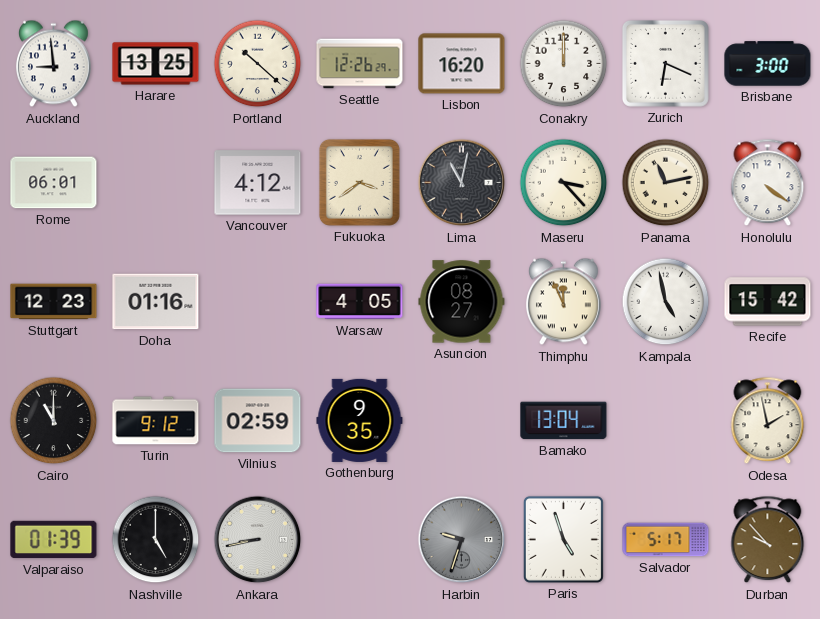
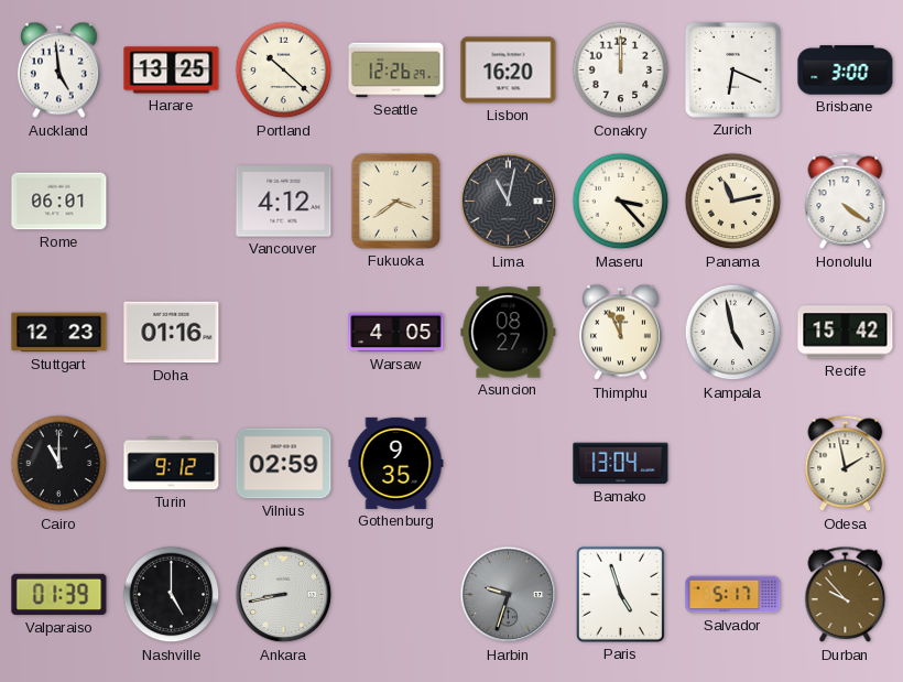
Auckland: 8:59 -> 4:59
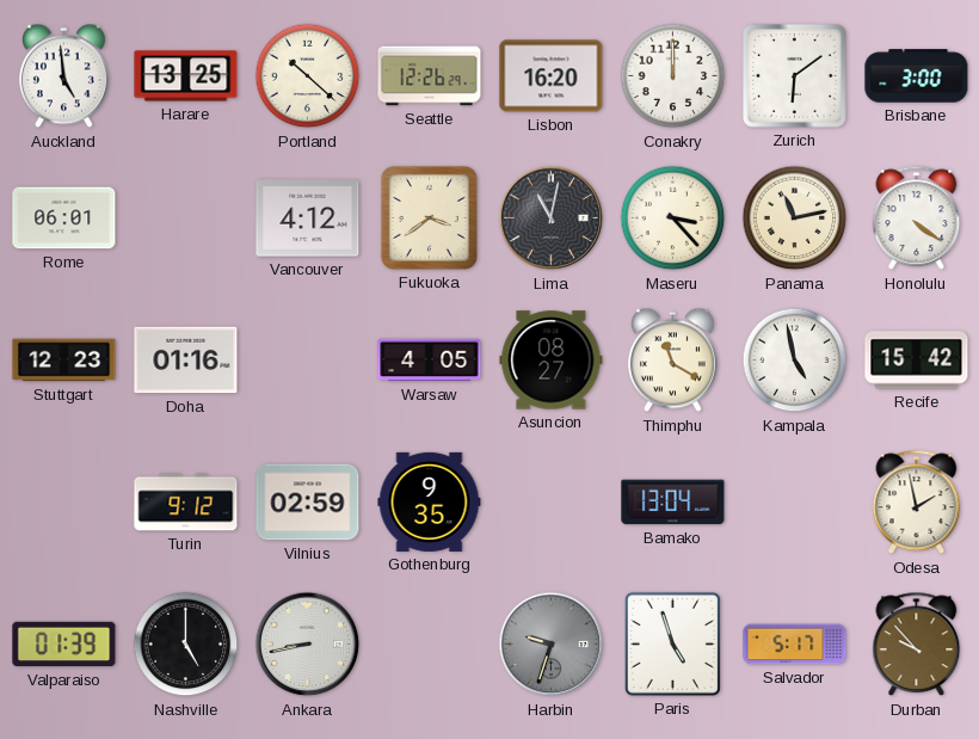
Zurich: 6:19 -> 6:09
Thimphu: 11:56 -> 11:20
Cairo: 11:00 -> none
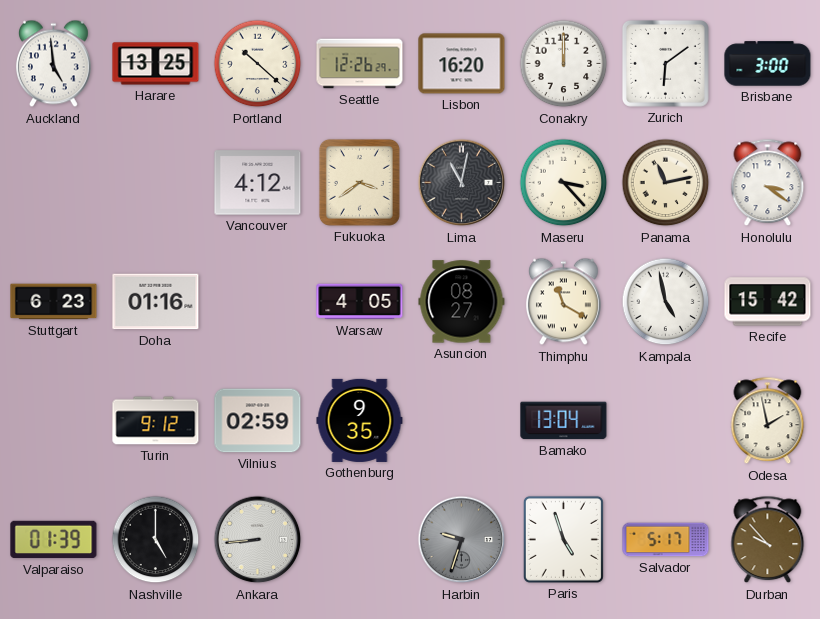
Rome: 06:01 -> none
Honolulu: 4:21 -> 3:21
Stuttgart: 12:23 -> 6:23
Ankara: 8:43 -> 8:44
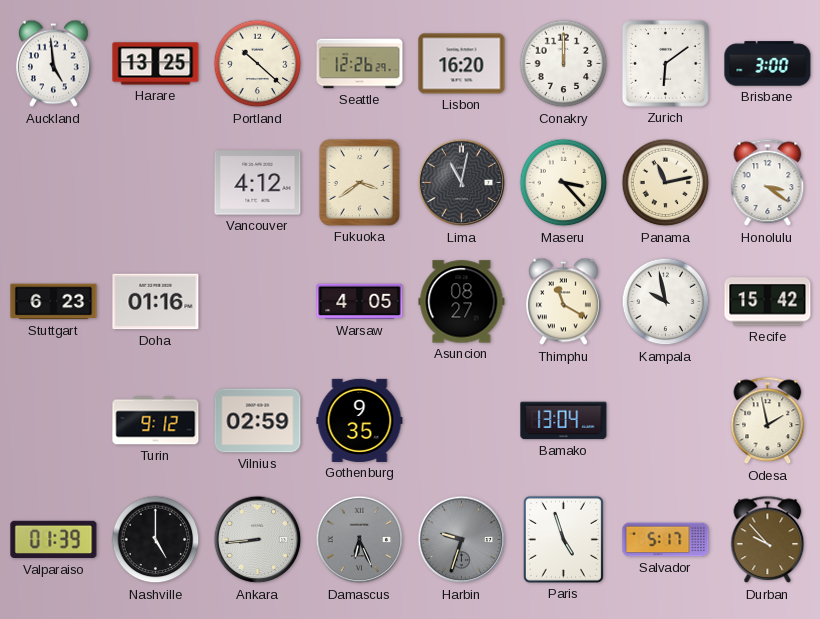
Kampala: 4:58 -> 9:58
Damascus: none -> 6:26
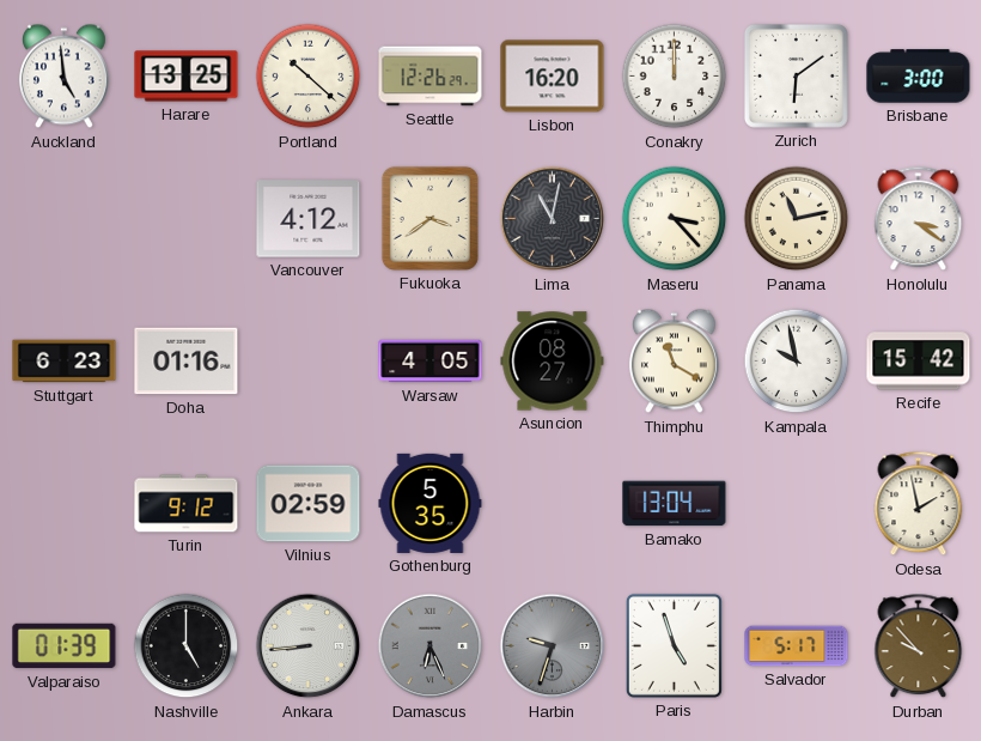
Gothenburg: 9:35 -> 5:35
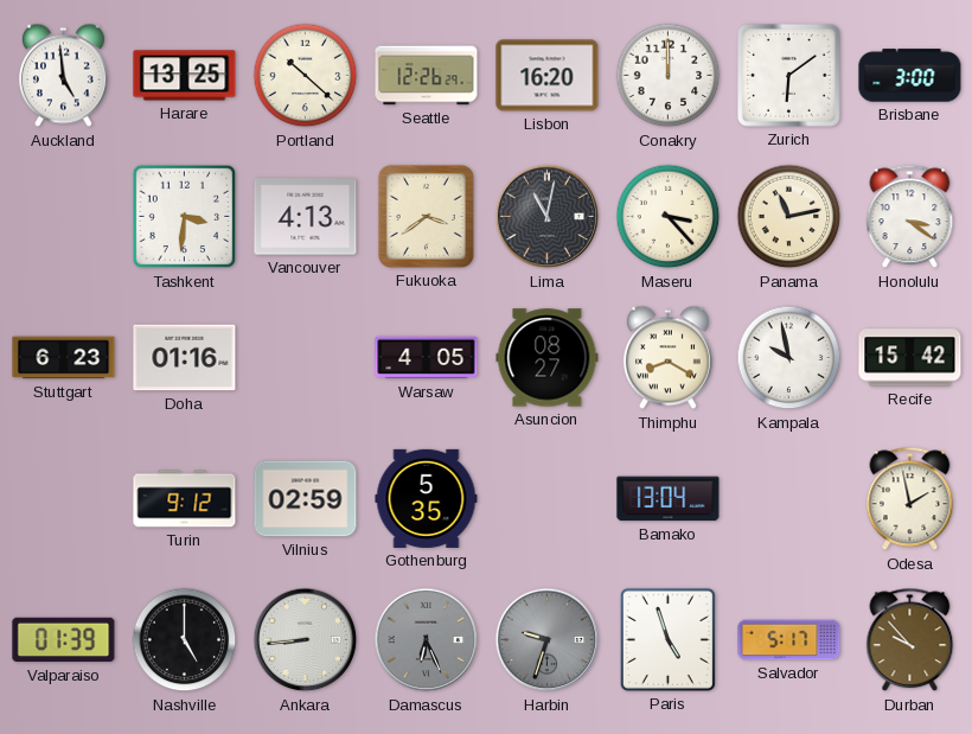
Tashkent: none -> 3:31
Vancouver: 4:12 -> 4:13
Thimphu: 11:20 -> 8:20
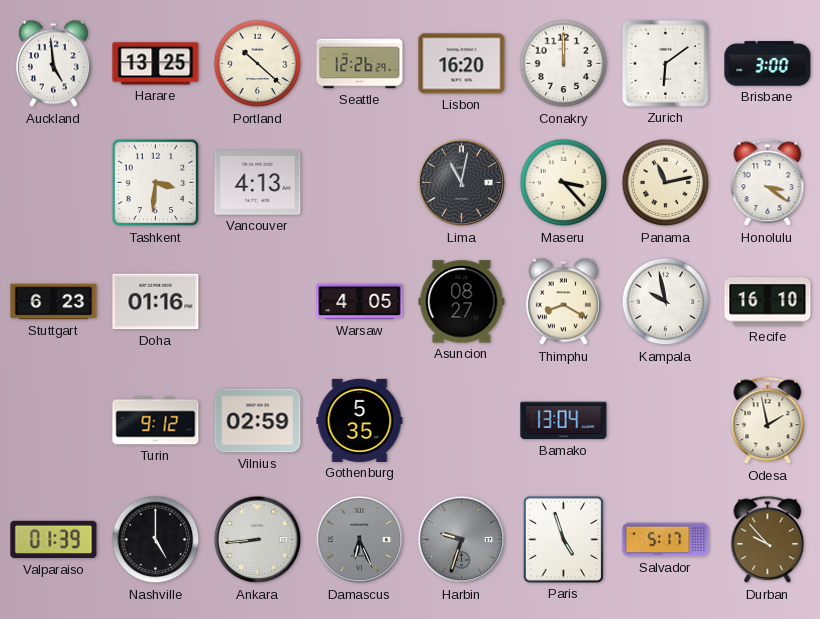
Fukuoka: 3:39 -> none
Recife: 15:42 -> 16:10
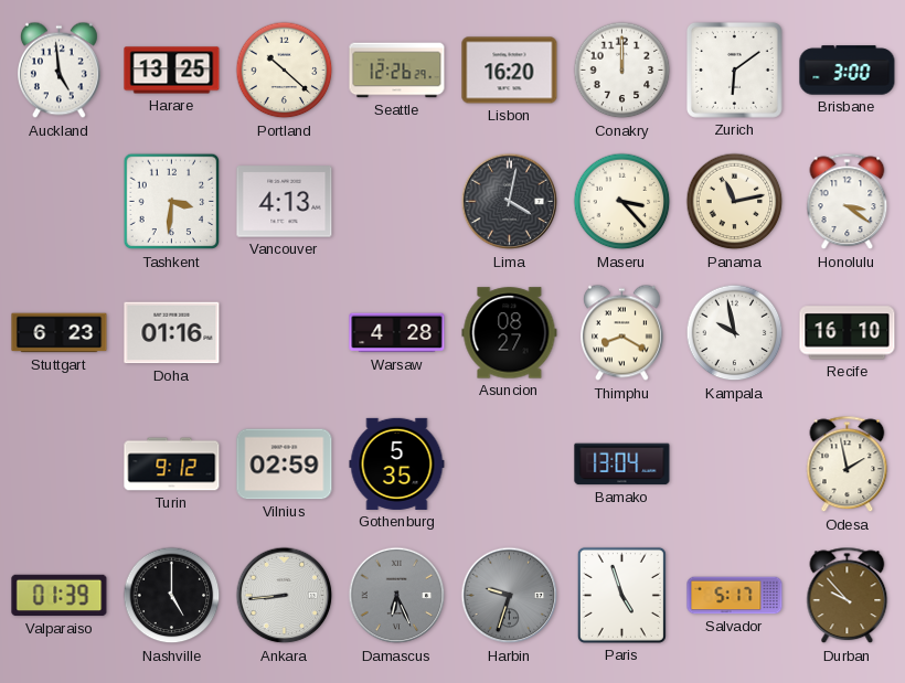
Lima: 11:02 -> 4:02
Warsaw: 4:05 -> 4:28
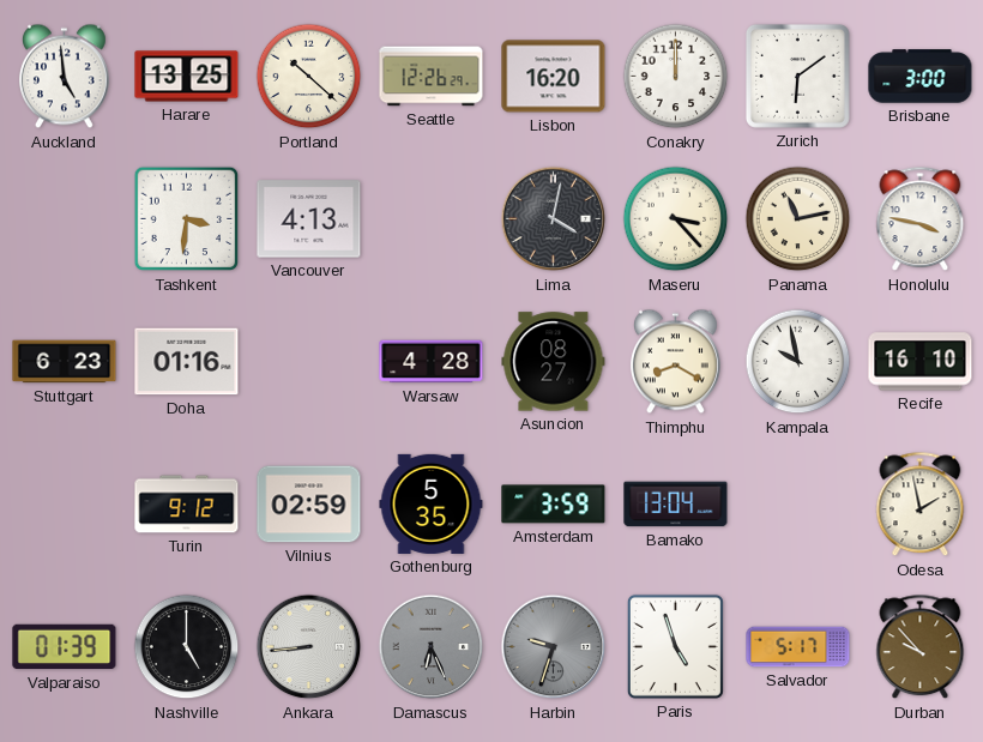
Honolulu: 3:21 -> 3:47
Amsterdam: none -> 3:59
